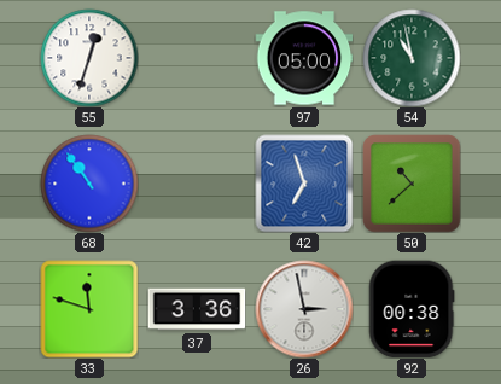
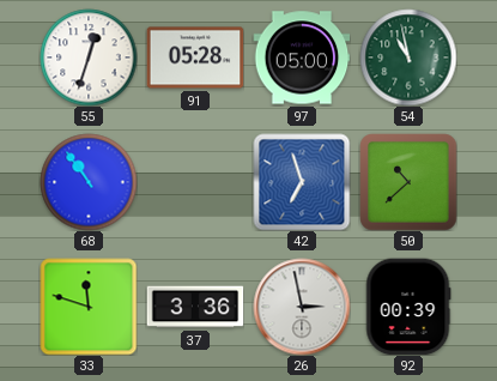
91: none -> 05:28
92: 00:38 -> 00:39
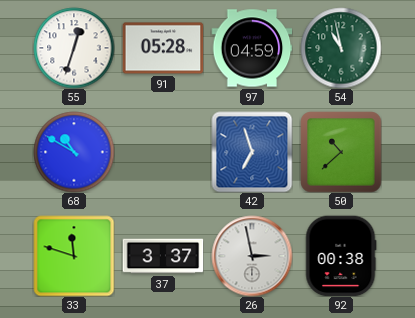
97: 05:00 -> 04:59
68: 10:54 -> 10:50
37: 3:36 -> 3:37
92: 00:39 -> 00:38
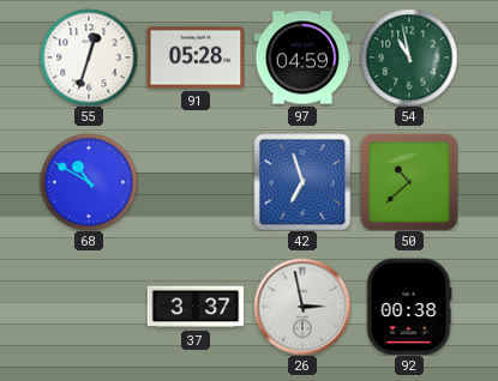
33: 11:48 -> none
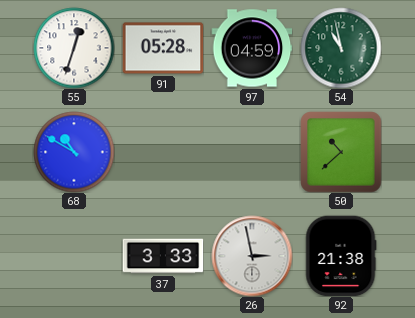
42: 6:57 -> none
37: 3:37 -> 3:33
92: 00:38 -> 21:38
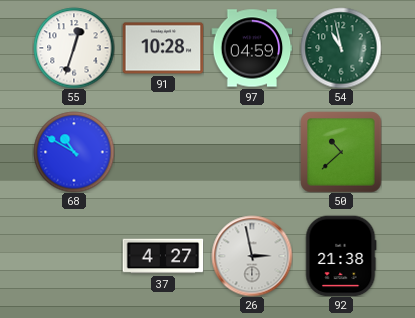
91: 05:28 -> 10:28
37: 3:33 -> 4:27
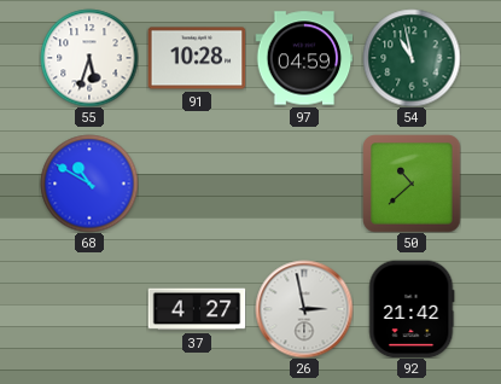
55: 12:33 -> 5:33
92: 21:38 -> 21:42
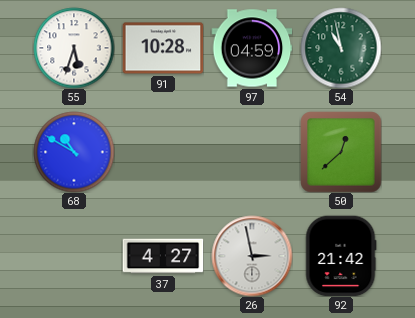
50: 10:38 -> 12:38
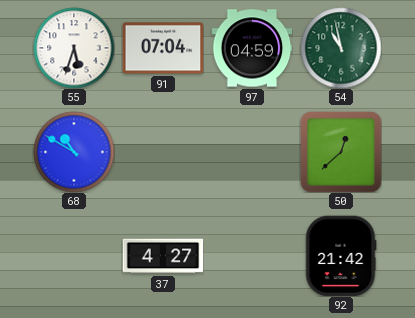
91: 10:28 -> 07:04
26: 2:58 -> none
